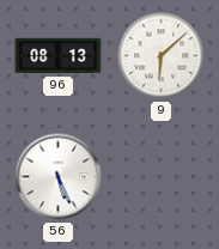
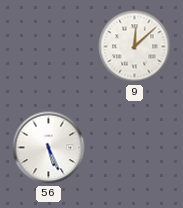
96: 08:13 -> none
9: 6:08 -> 12:08
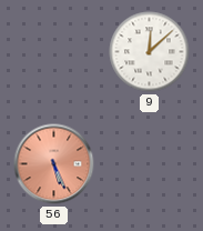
56 dial: white -> salmon
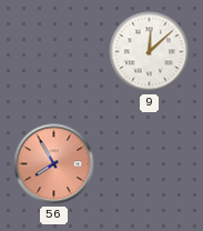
56: 5:26 -> 7:55
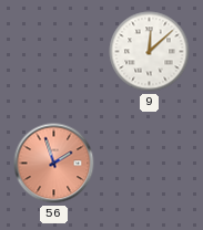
56: 7:55 -> 1:57
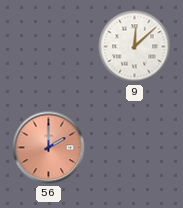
56: 1:57 -> 2:00
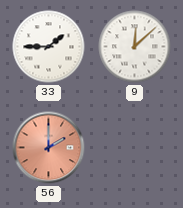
33: none -> 1:45
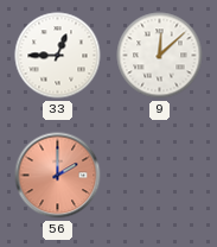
33: 1:45 -> 12:45
